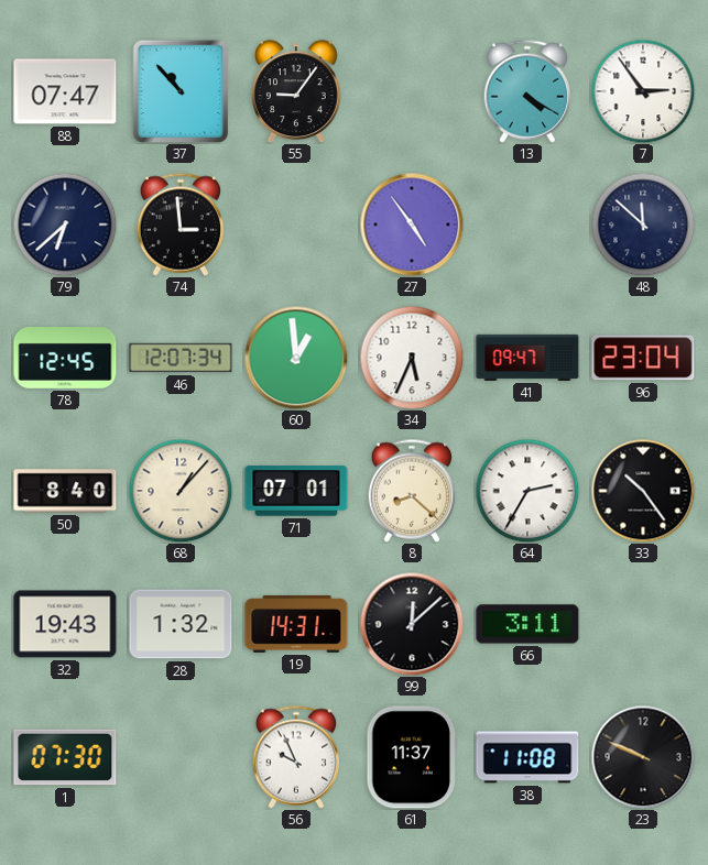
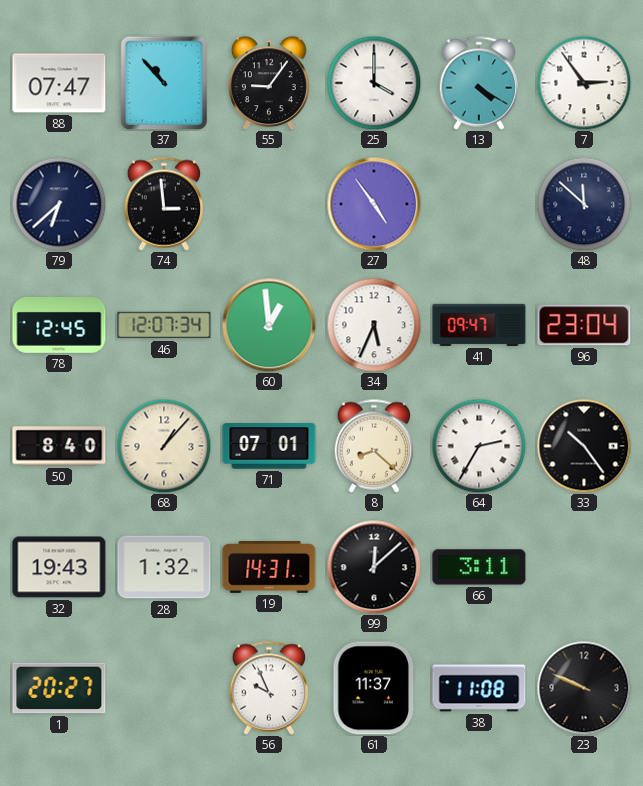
25: none -> 4:00
1: 07:30 -> 20:27
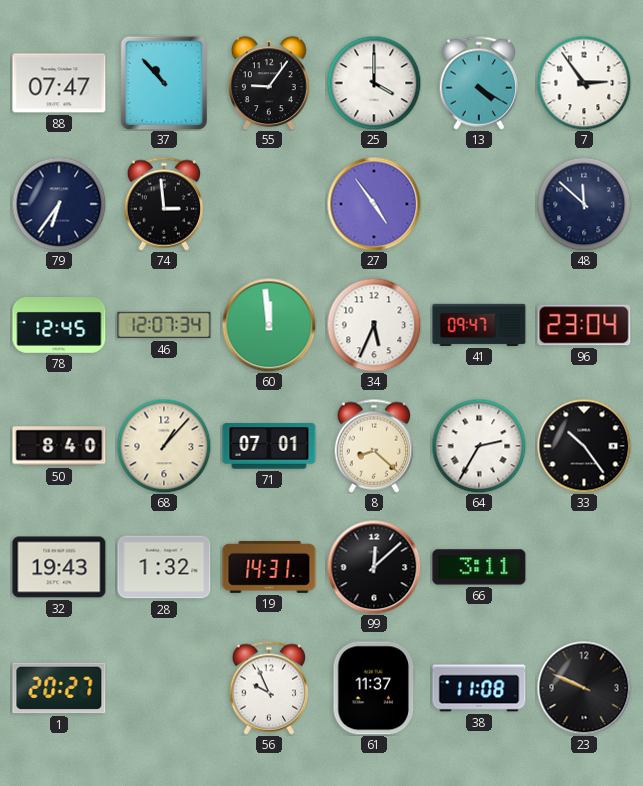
79: 6:38 -> 6:36
60: 12:59 -> 11:59
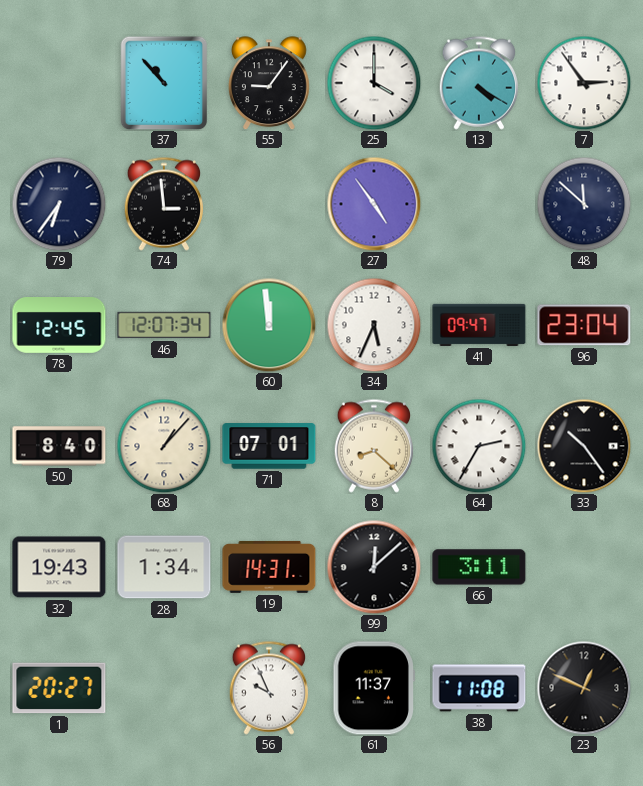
88: 07:47 -> none
28: 1:32 -> 1:34
23: 9:49 -> 12:49
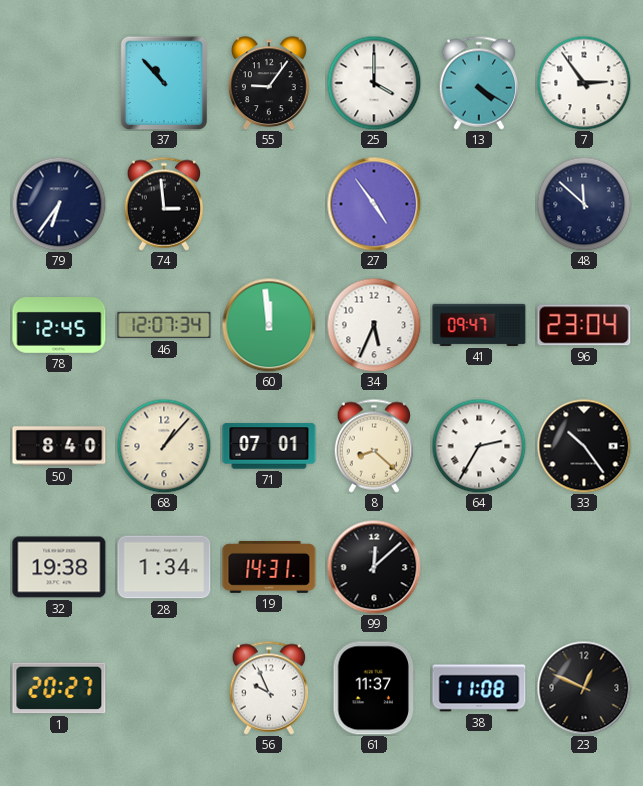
32: 19:43 -> 19:38
66: 3:11 -> none
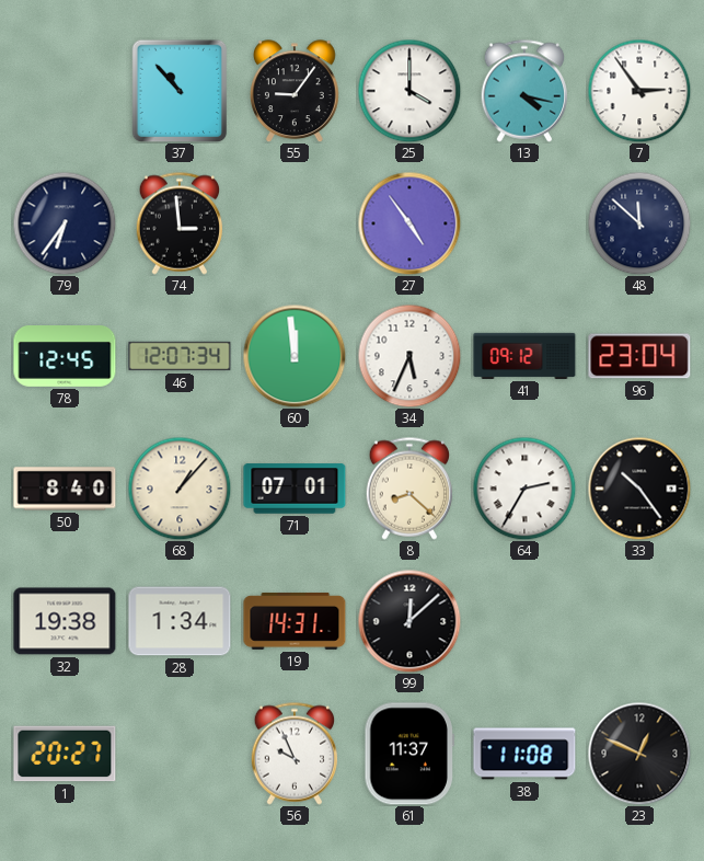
13: 4:20 -> 4:17
41: 09:47 -> 09:12
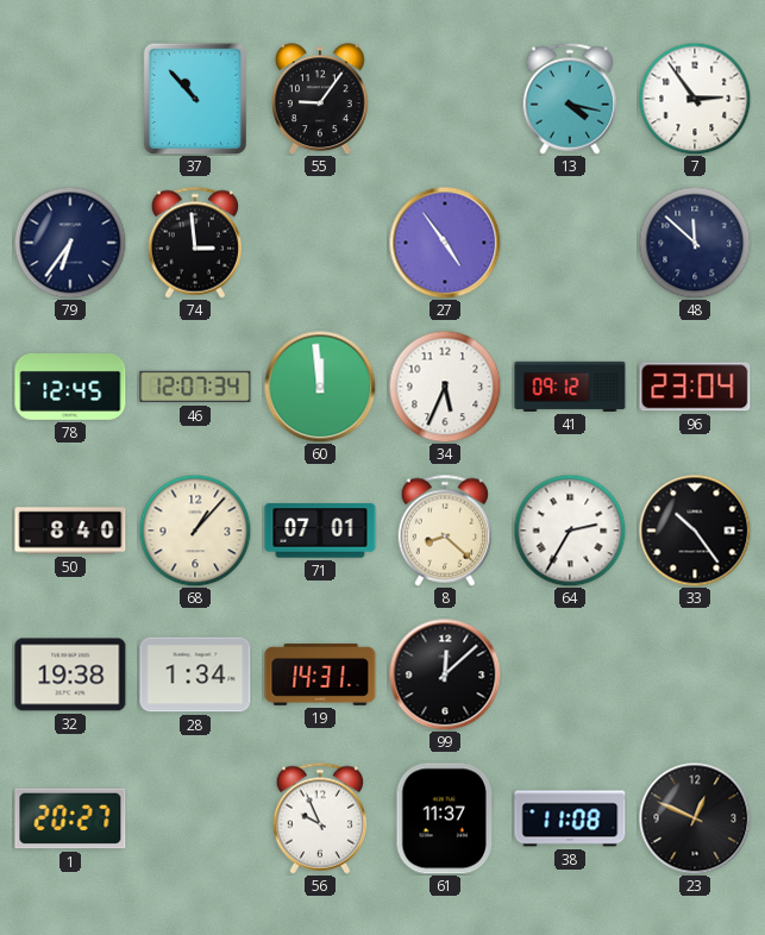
25: 4:00 -> none
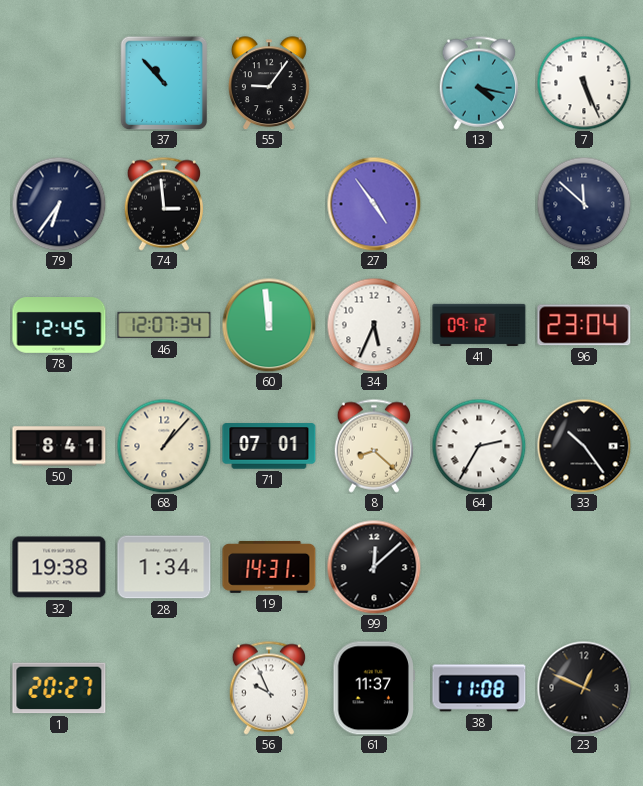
7: 2:54 -> 5:26
50: 8:40 -> 8:41
